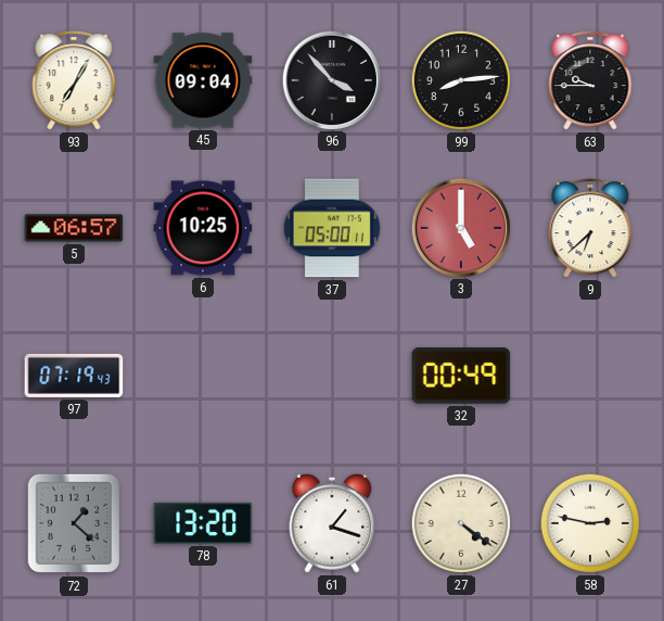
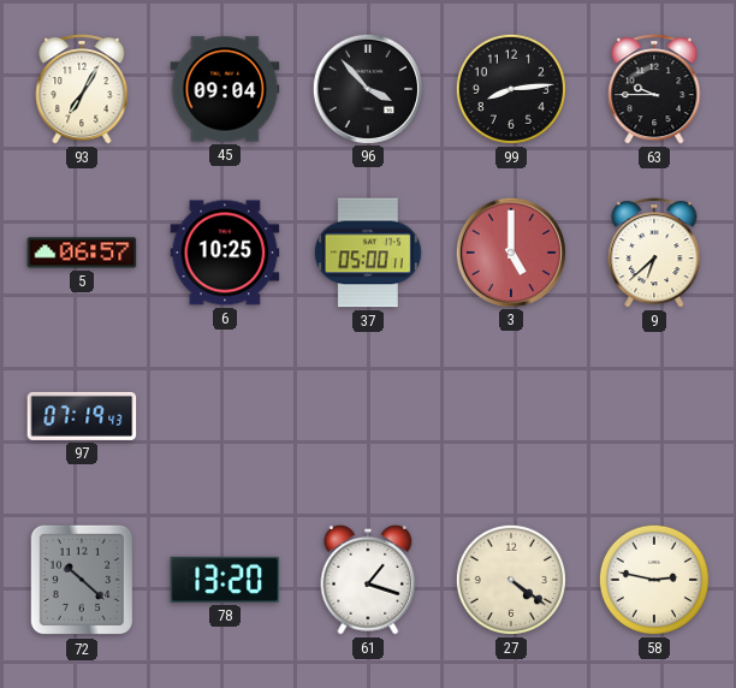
32: 00:49 -> none
72: 1:22 -> 10:22
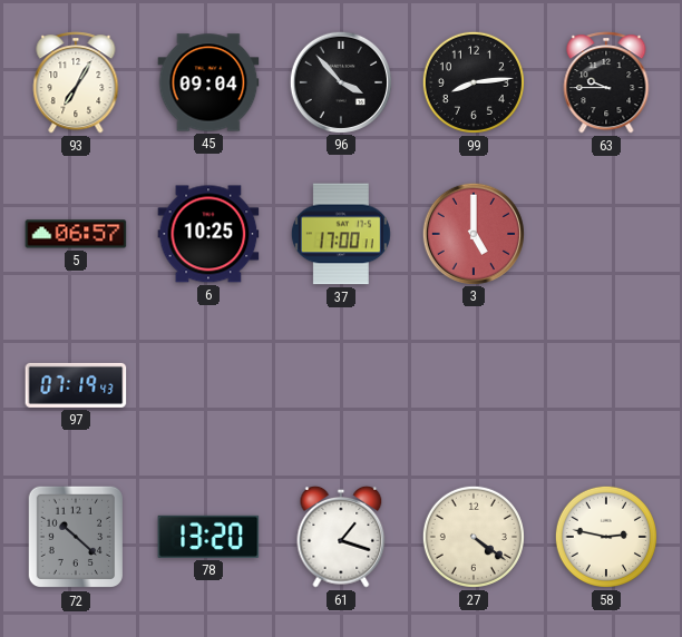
37: 05:00 -> 17:00
9: 6:38 -> none
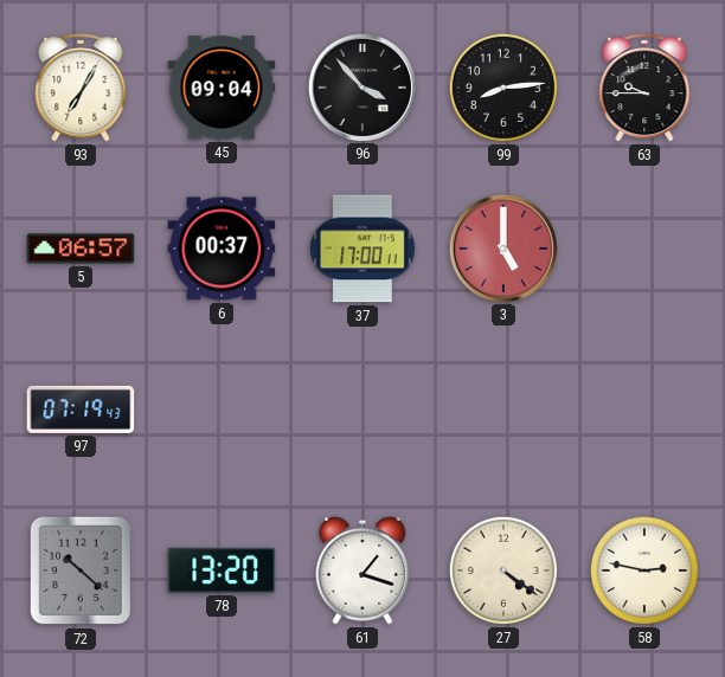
6: 10:25 -> 00:37
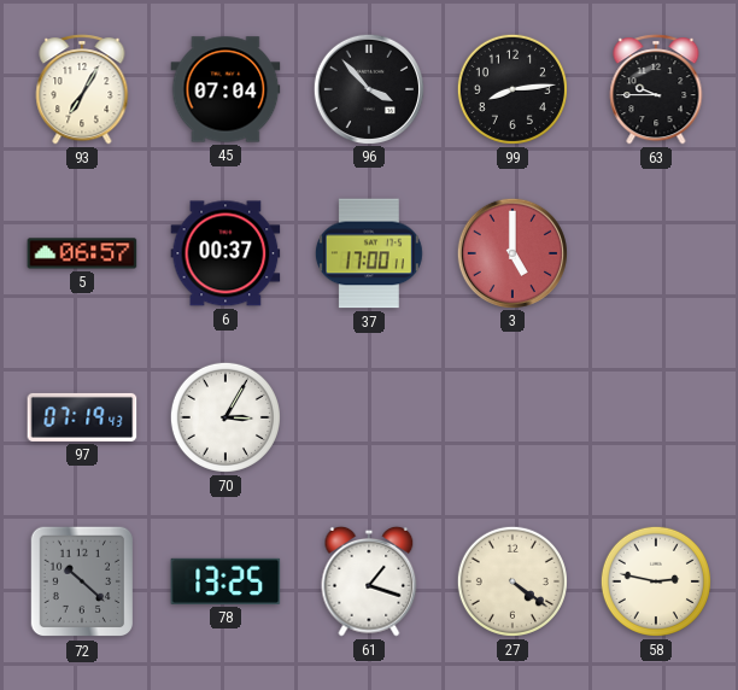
45: 09:04 -> 07:04
70: none -> 3:05
78: 13:20 -> 13:25
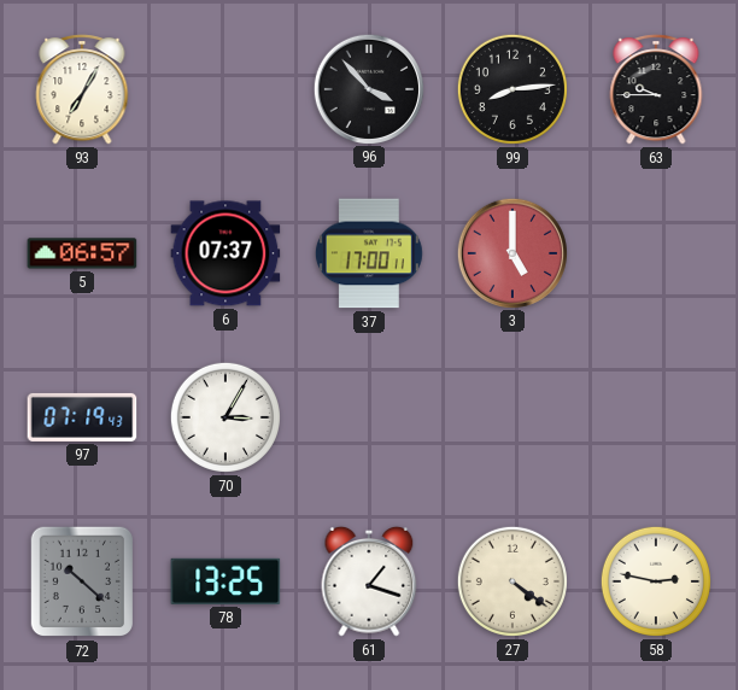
45: 07:04 -> none
6: 00:37 -> 07:37
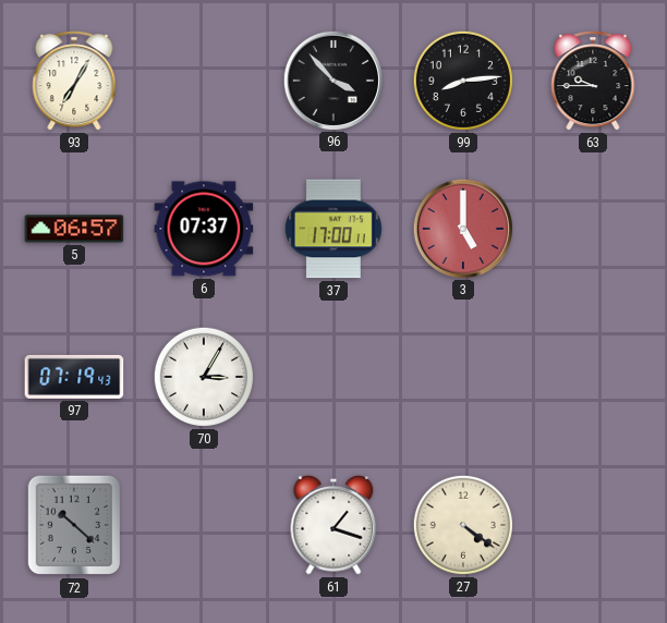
78: 13:25 -> none
58: 2:47 -> none
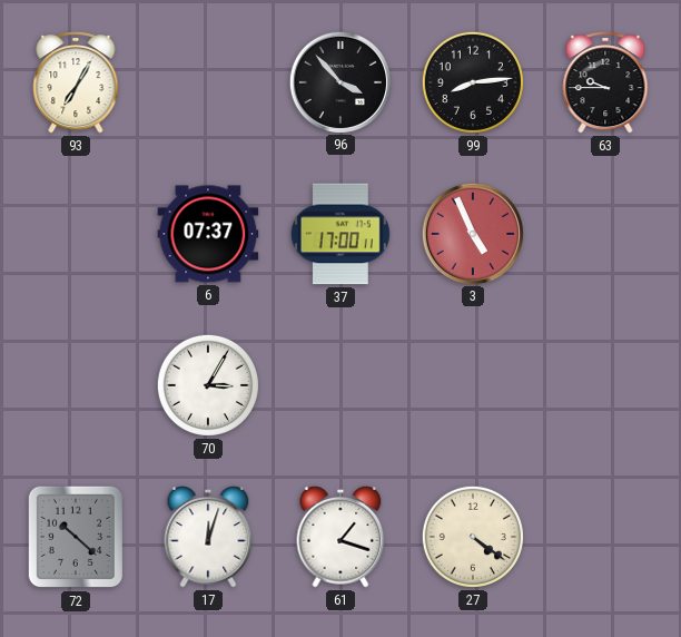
5: 06:57 -> none
3: 5:00 -> 4:56
97: 07:19 -> none
17: none -> 12:03
